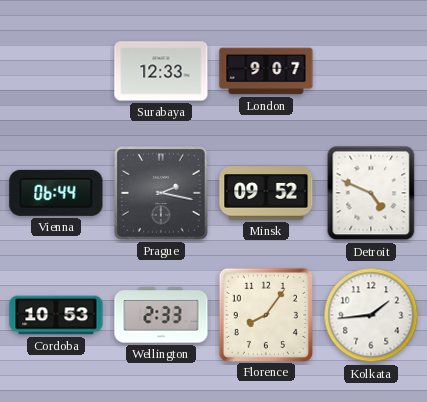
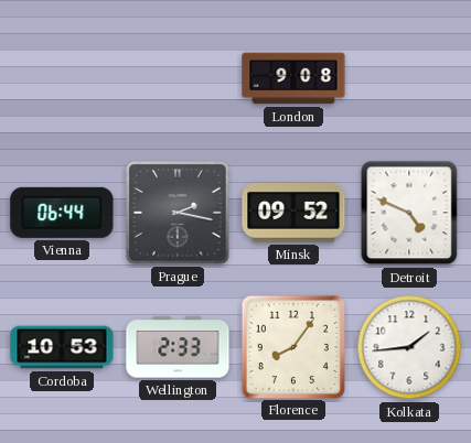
Surabaya: 12:33 -> none
London: 9:07 -> 9:08
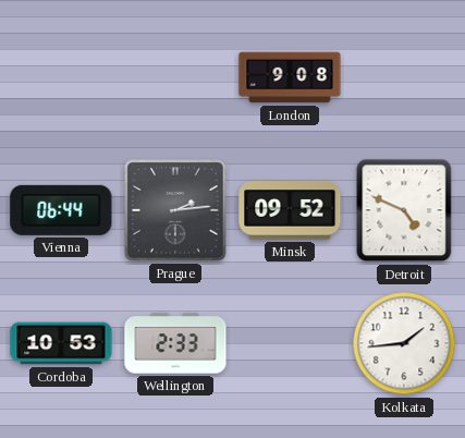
Prague: 2:17 -> 2:14
Florence: 8:06 -> none
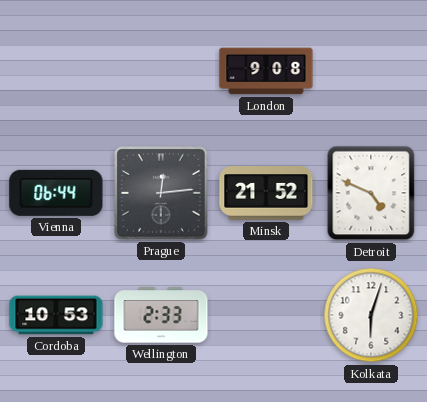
Prague: 2:14 -> 12:14
Minsk: 09:52 -> 21:52
Kolkata: 1:44 -> 6:03
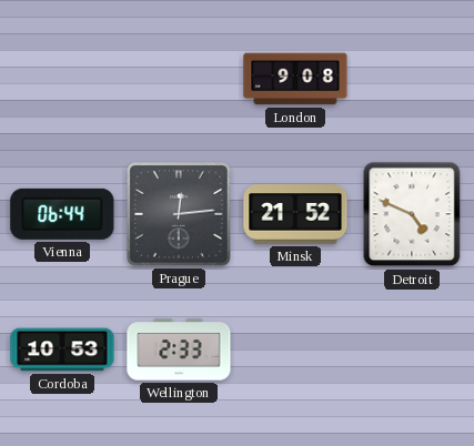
Kolkata: 6:03 -> none
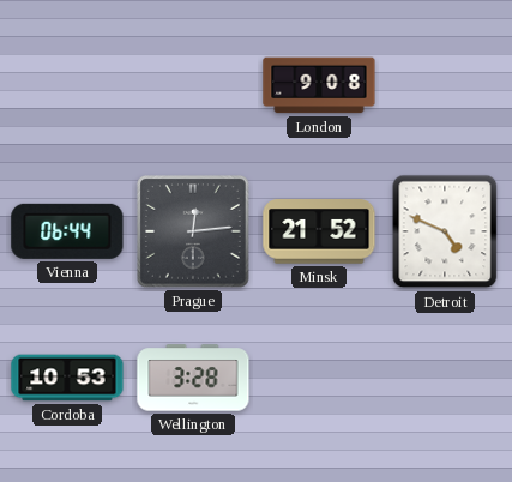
Wellington: 2:33 -> 3:28
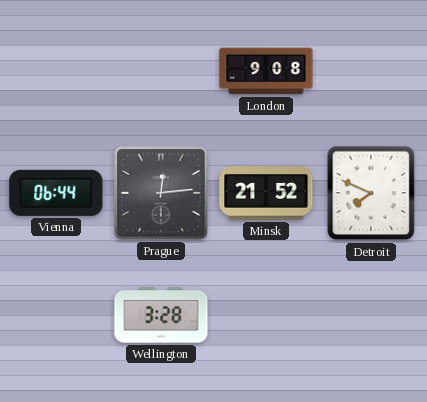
Detroit: 4:49 -> 7:49
Cordoba: 10:53 -> none
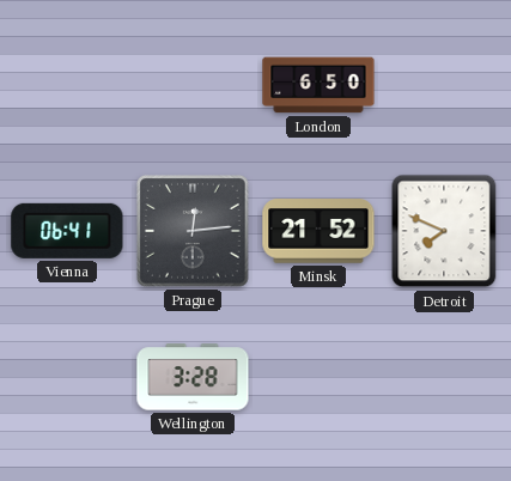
London: 9:08 -> 6:50
Vienna: 06:44 -> 06:41
